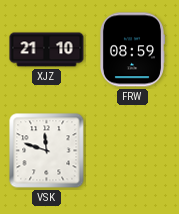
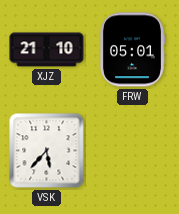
FRW: 08:59 -> 05:01
VSK: 11:48 -> 5:37
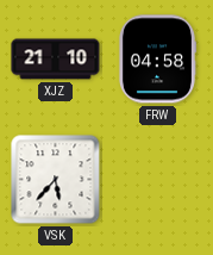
FRW: 05:01 -> 04:58
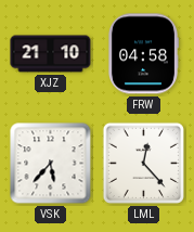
LML: none -> 12:23
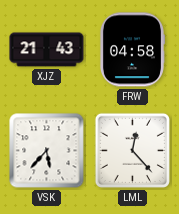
XJZ: 21:10 -> 21:43
